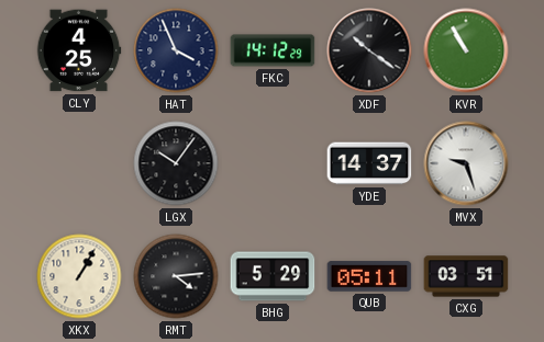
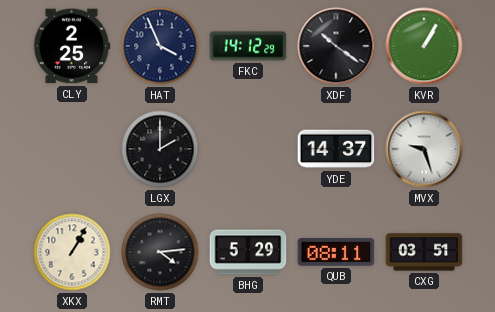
CLY: 4:25 -> 2:25
KVR: 10:55 -> 1:05
LGX: 10:06 -> 2:00
QUB: 05:11 -> 08:11
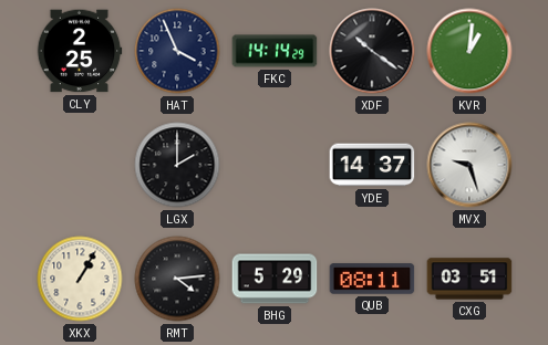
FKC: 14:12 -> 14:14
KVR: 1:05 -> 1:01
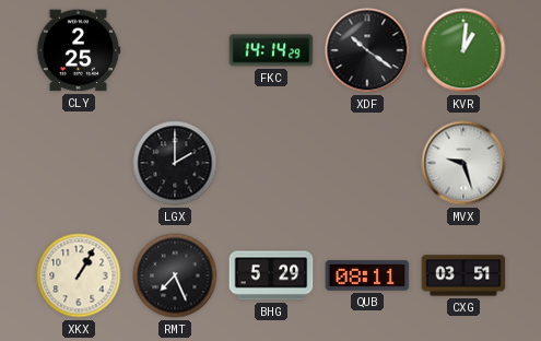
HAT: 3:56 -> none
YDE: 14:37 -> none
RMT: 4:14 -> 7:26
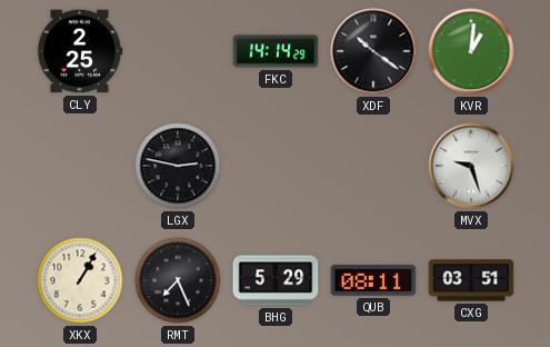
LGX: 2:00 -> 2:47
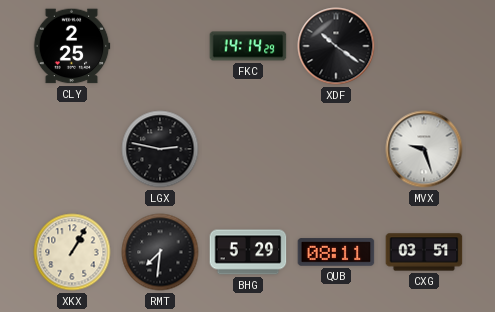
KVR: 1:01 -> none
RMT: 7:26 -> 7:31
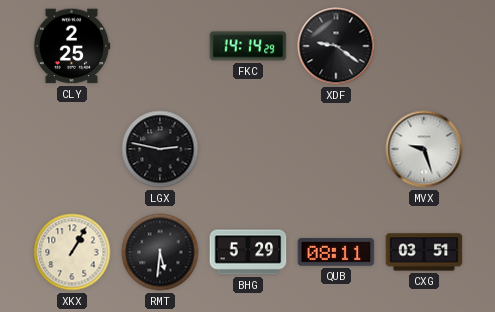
XDF: 10:21 -> 9:21
RMT: 7:31 -> 5:31
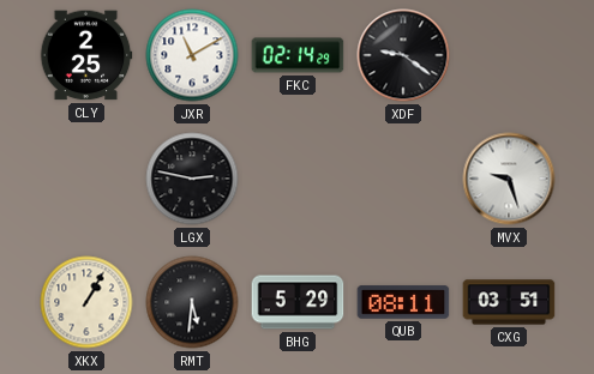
JXR: none -> 11:10
FKC: 14:14 -> 02:14
